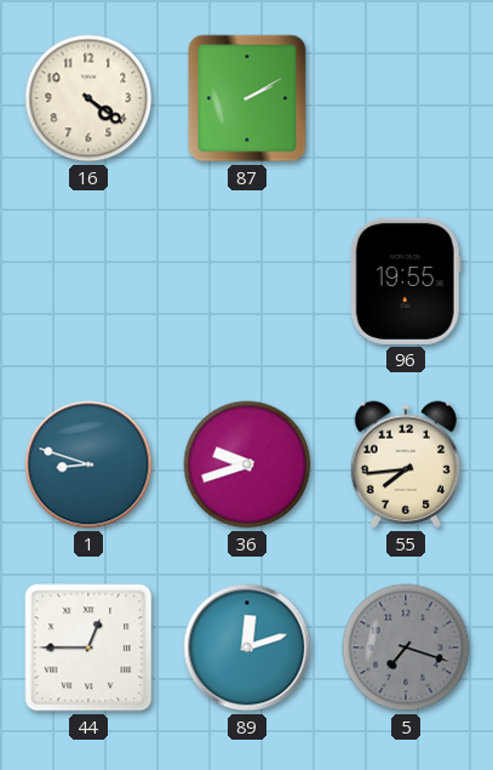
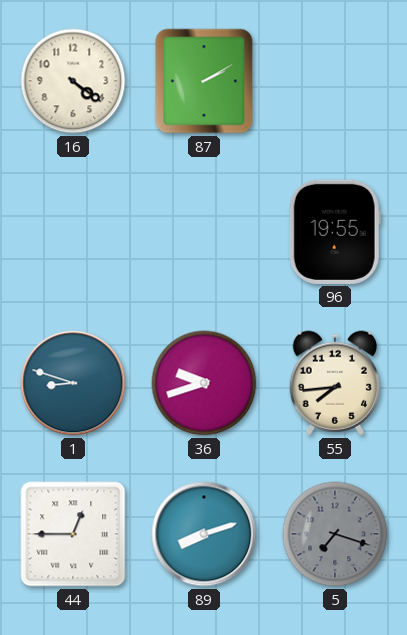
89: 12:12 -> 8:12
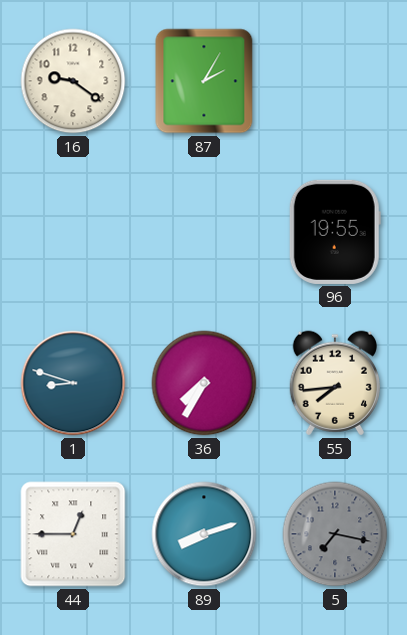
16: 4:21 -> 9:21
87: 2:10 -> 2:05
36: 9:42 -> 7:35
5: 7:18 -> 7:17
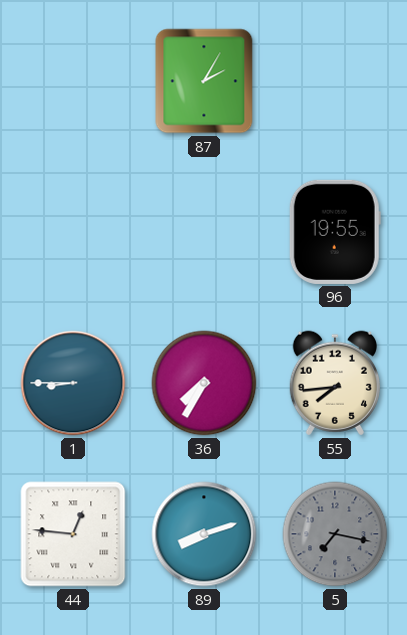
16: 9:21 -> none
1: 8:48 -> 8:45
44: 12:45 -> 12:46
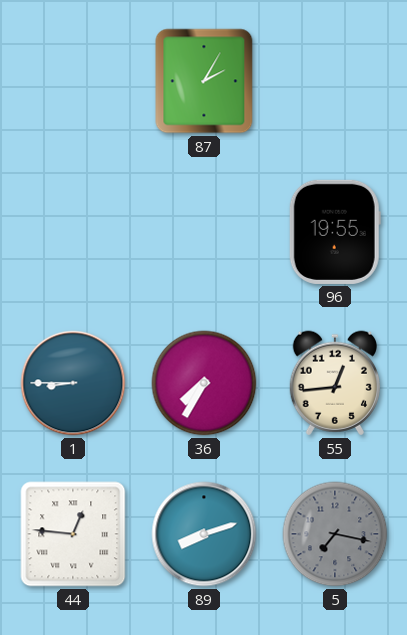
55: 7:44 -> 12:44
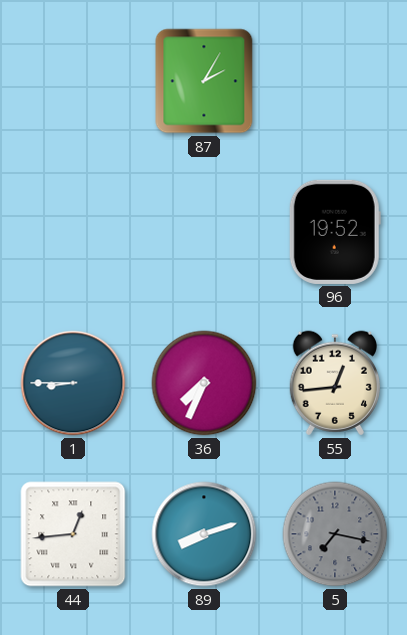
96: 19:55 -> 19:52
36: 7:35 -> 7:34
44: 12:46 -> 12:44
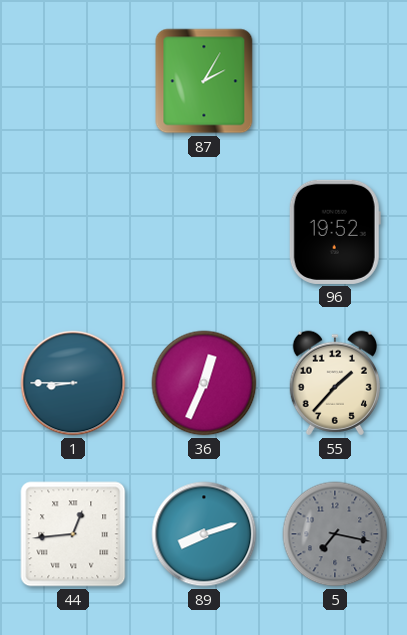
36: 7:34 -> 12:34
55: 12:44 -> 1:37
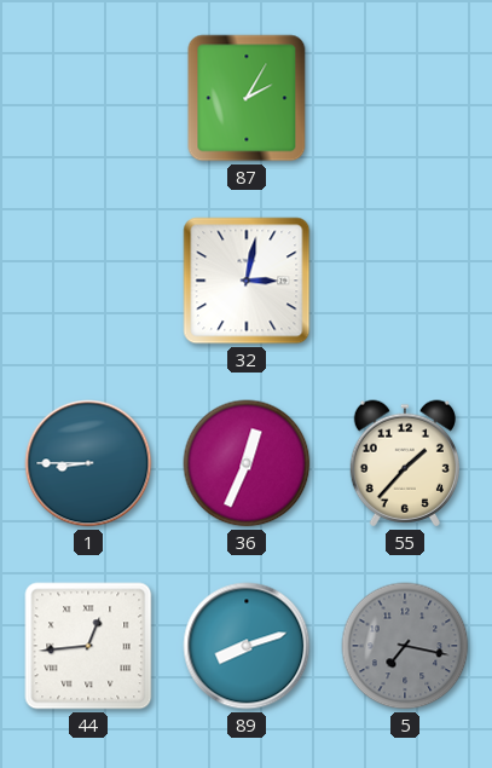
32: none -> 3:02
96: 19:52 -> none
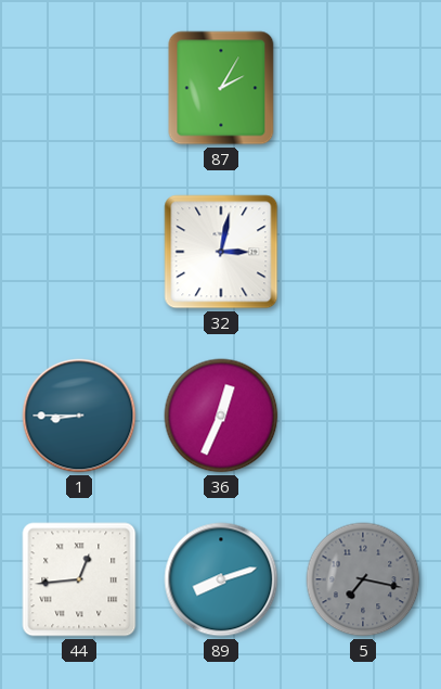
55: 1:37 -> none
